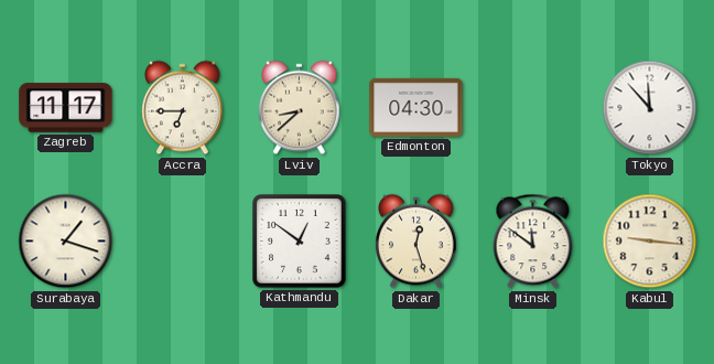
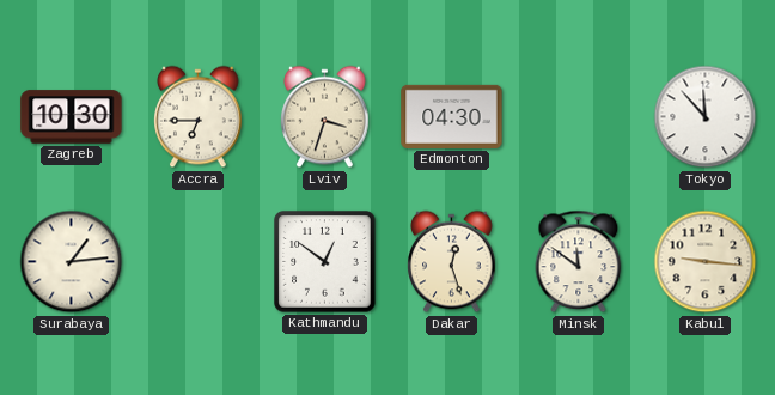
Zagreb: 11:17 -> 10:30
Lviv: 8:38 -> 3:33
Surabaya: 1:18 -> 1:14
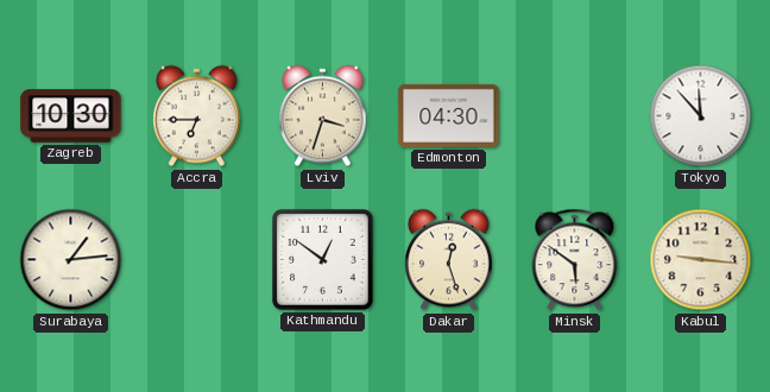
Minsk: 11:51 -> 5:51
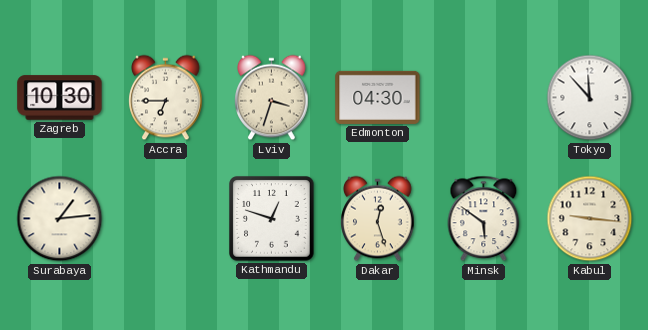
Kathmandu: 12:51 -> 12:48
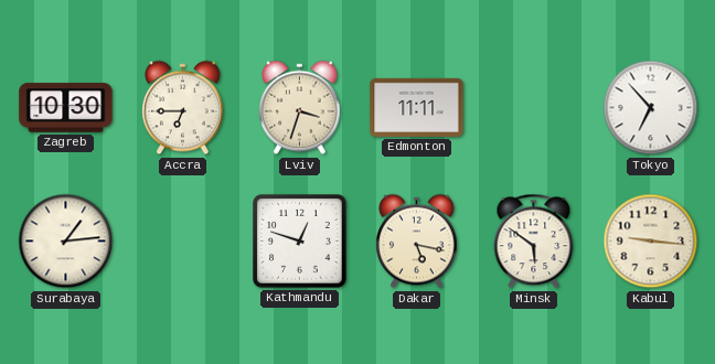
Edmonton: 04:30 -> 11:11
Tokyo: 11:53 -> 6:53
Dakar: 12:27 -> 5:17
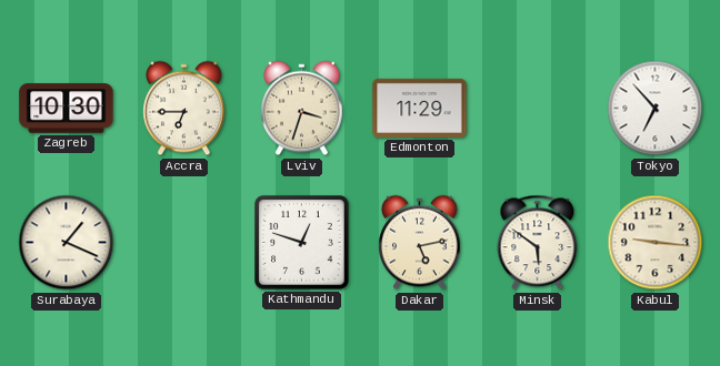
Edmonton: 11:11 -> 11:29
Surabaya: 1:14 -> 1:19
Dakar: 5:17 -> 5:13
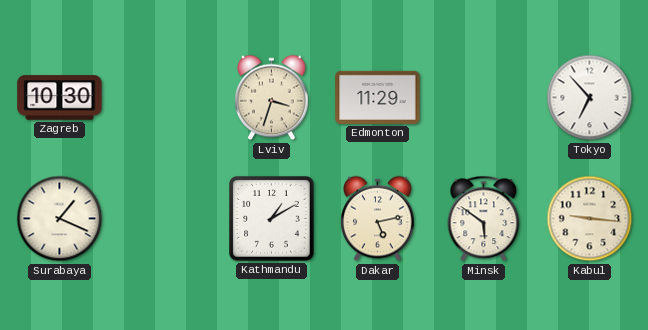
Accra: 6:45 -> none
Kathmandu: 12:48 -> 1:10
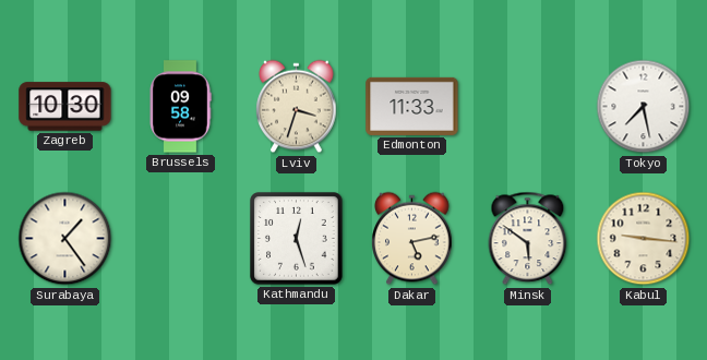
Brussels: none -> 09:58
Edmonton: 11:29 -> 11:33
Tokyo: 6:53 -> 7:28
Surabaya: 1:19 -> 1:24
Kathmandu: 1:10 -> 12:27
